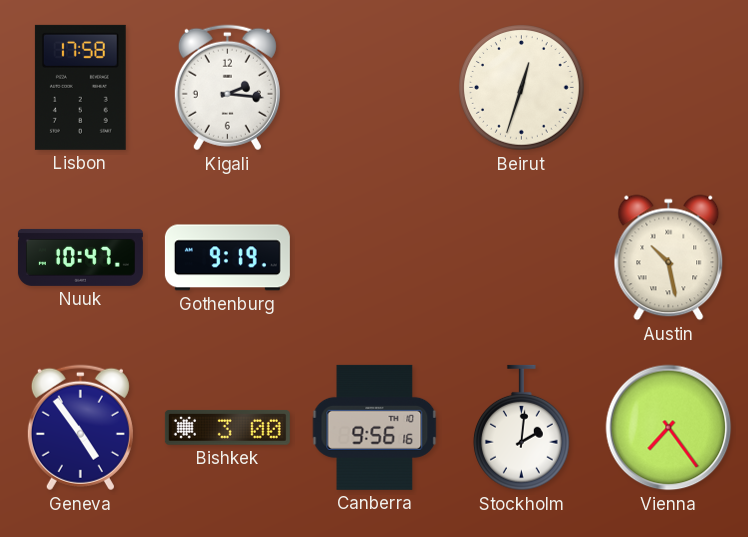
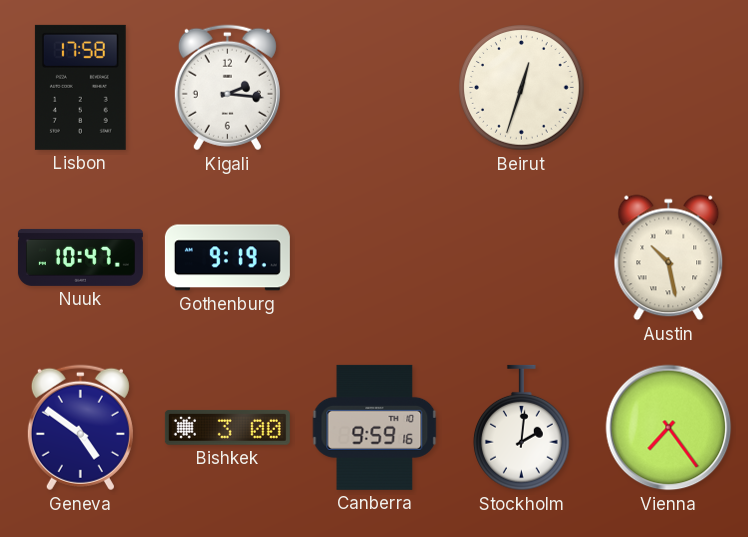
Geneva: 4:54 -> 4:51
Canberra: 9:56 -> 9:59
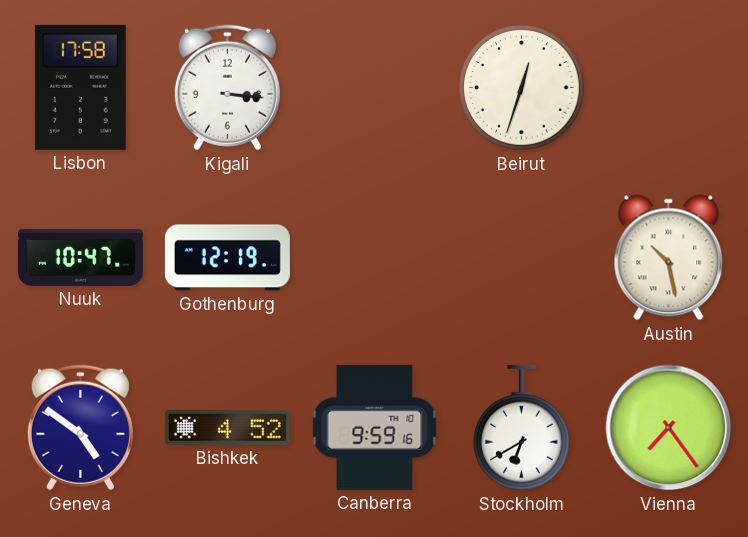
Kigali: 2:16 -> 3:16
Gothenburg: 9:19 -> 12:19
Bishkek: 3:00 -> 4:52
Stockholm: 2:01 -> 6:40
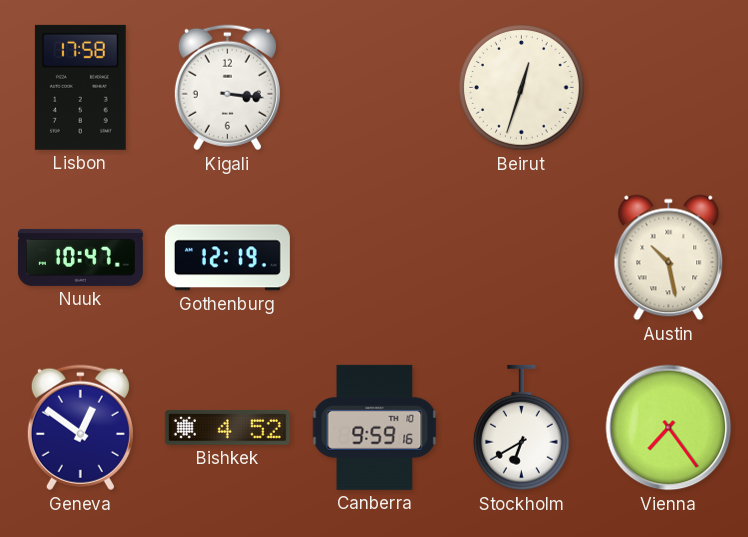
Geneva: 4:51 -> 12:51
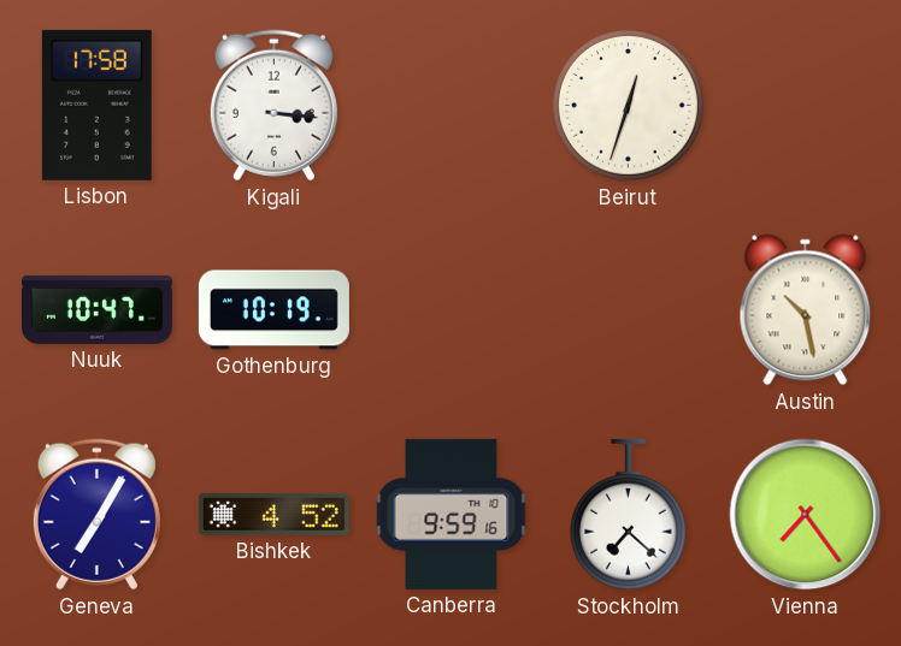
Gothenburg: 12:19 -> 10:19
Geneva: 12:51 -> 7:05
Stockholm: 6:40 -> 7:22
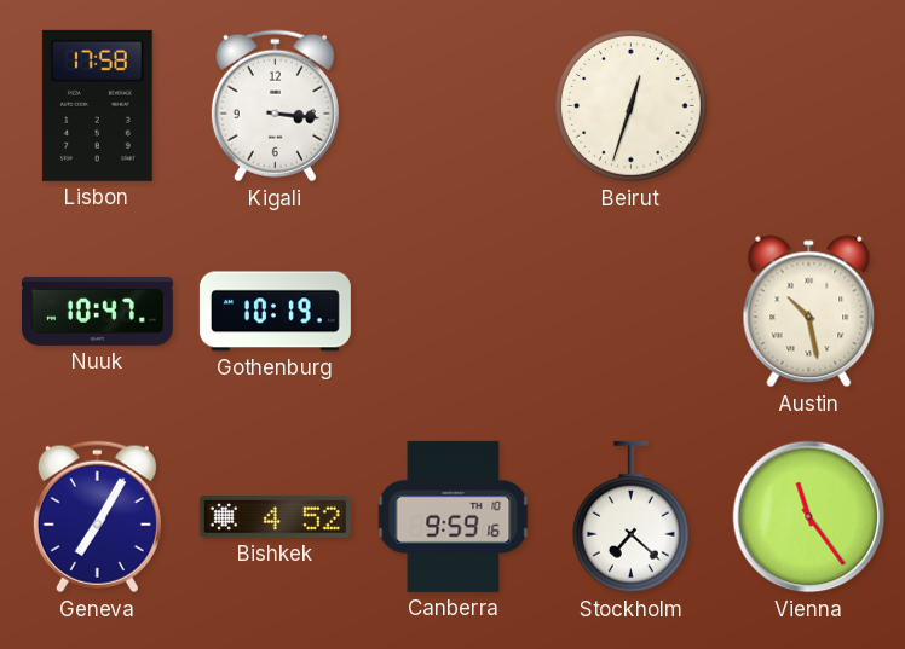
Vienna: 7:24 -> 11:24
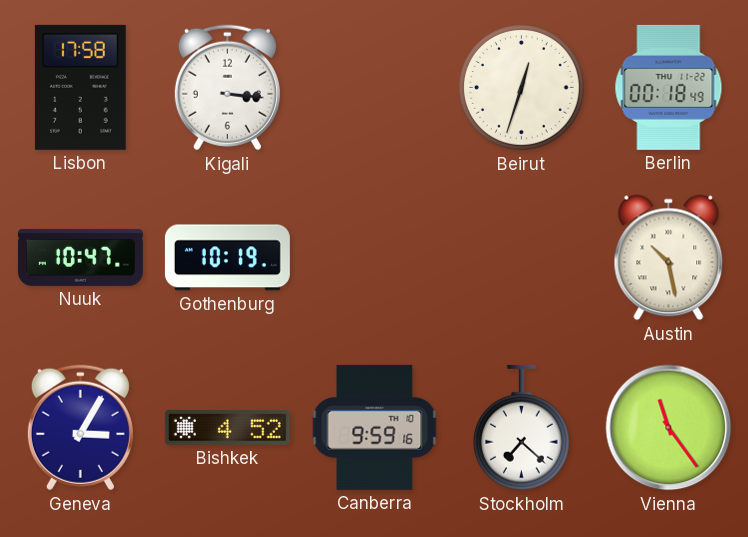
Berlin: none -> 00:18
Geneva: 7:05 -> 3:05
